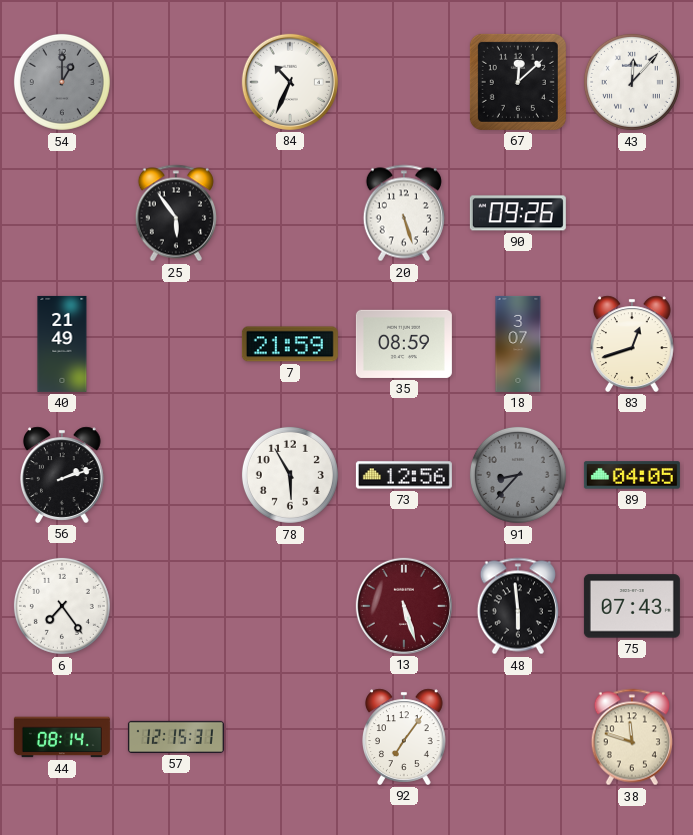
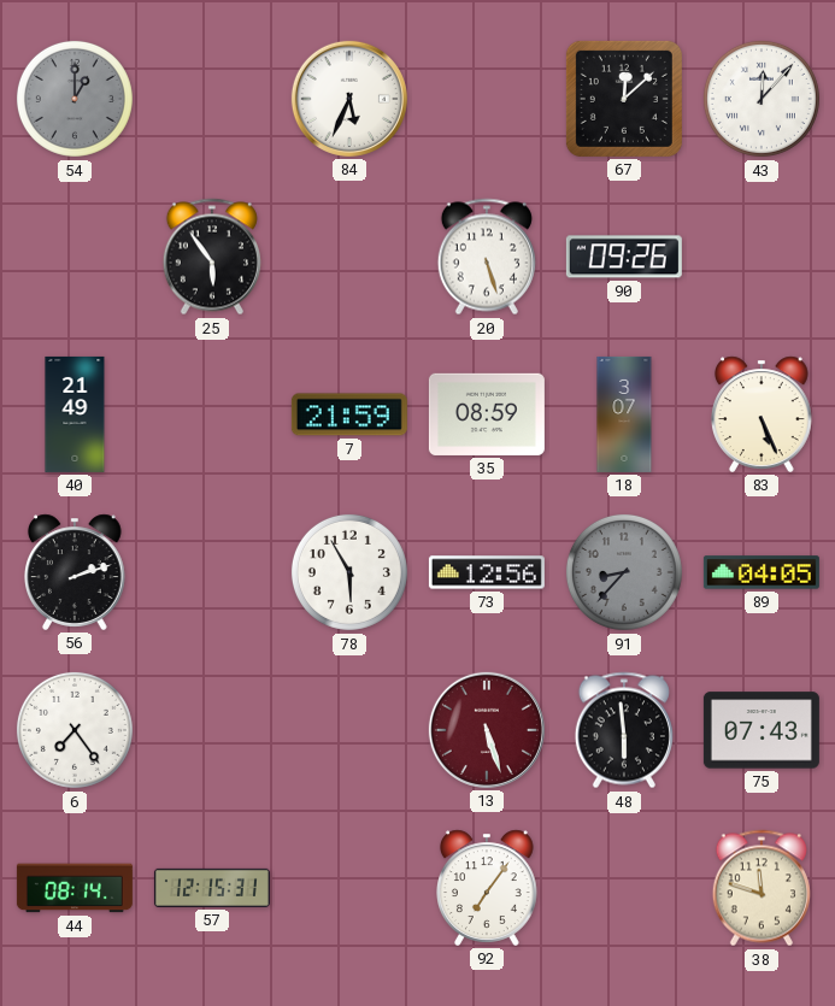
84: 10:34 -> 5:34
83: 12:42 -> 5:26
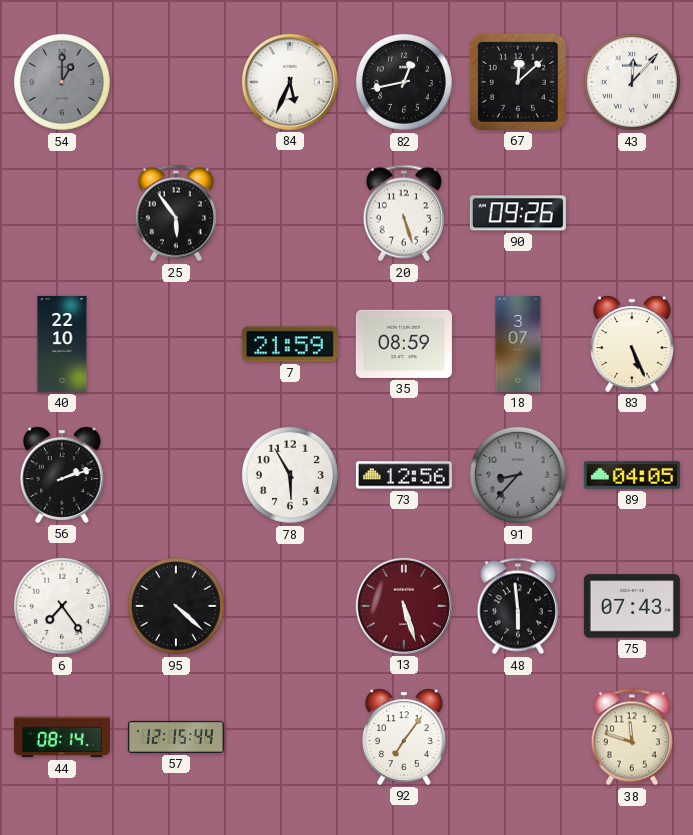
82: none -> 12:43
40: 21:49 -> 22:10
95: none -> 4:22
57: 12:15:31 -> 12:15:44
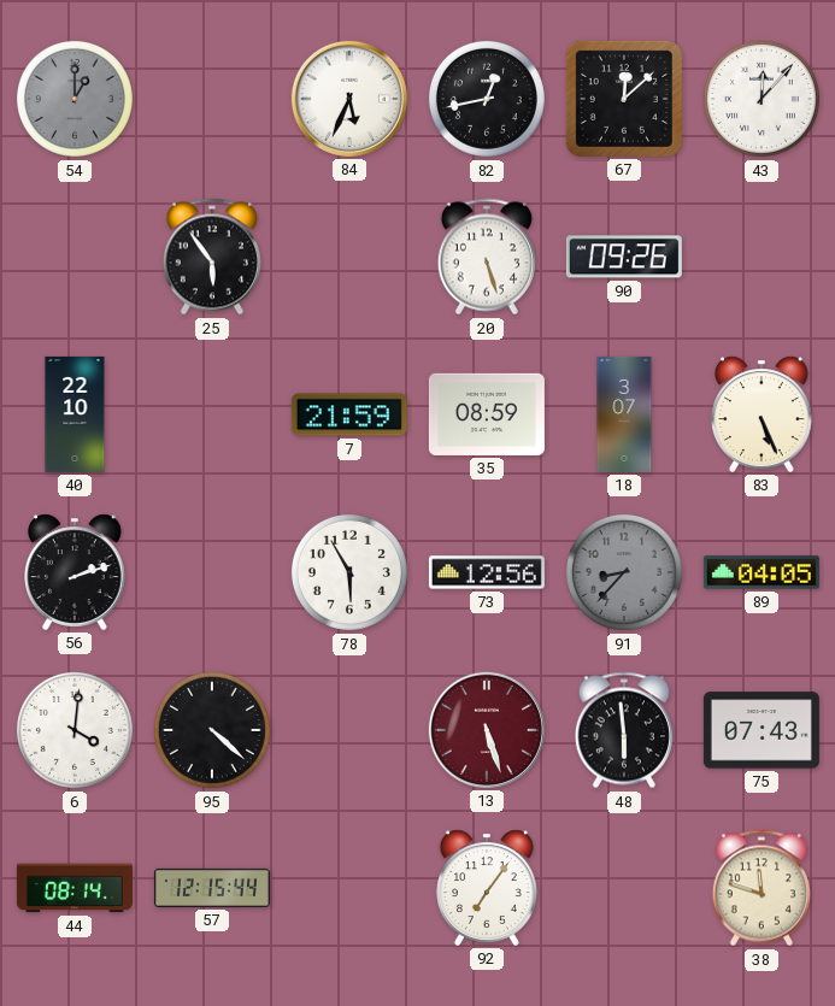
6: 7:24 -> 4:01
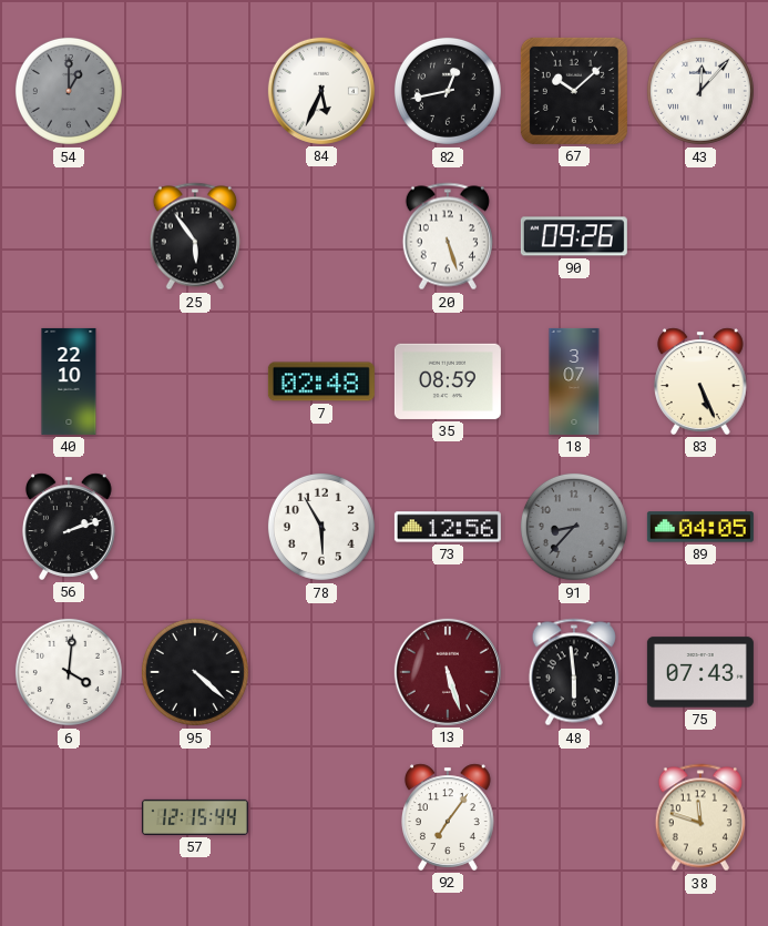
67: 12:08 -> 10:08
7: 21:59 -> 02:48
44: 08:14 -> none
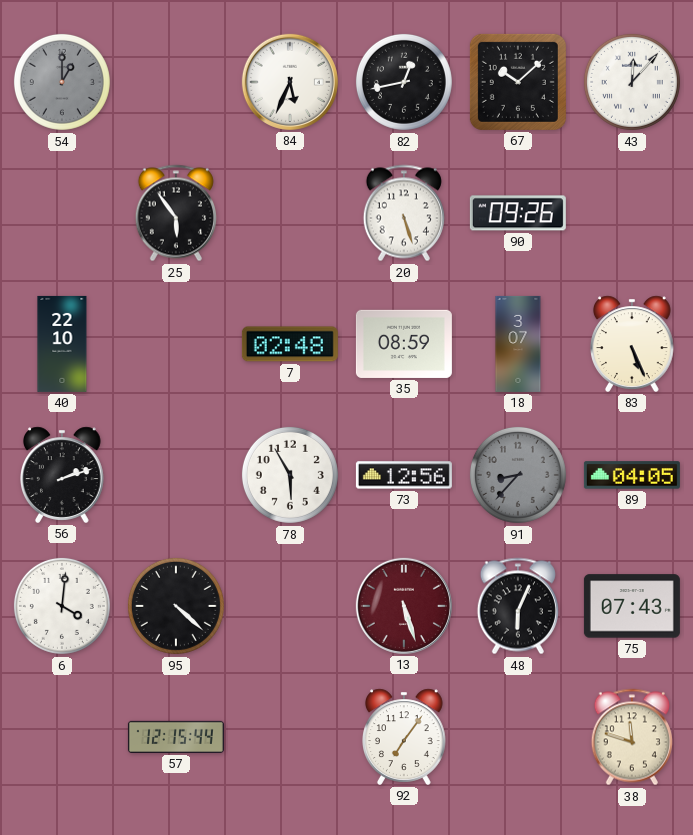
48: 5:59 -> 6:04
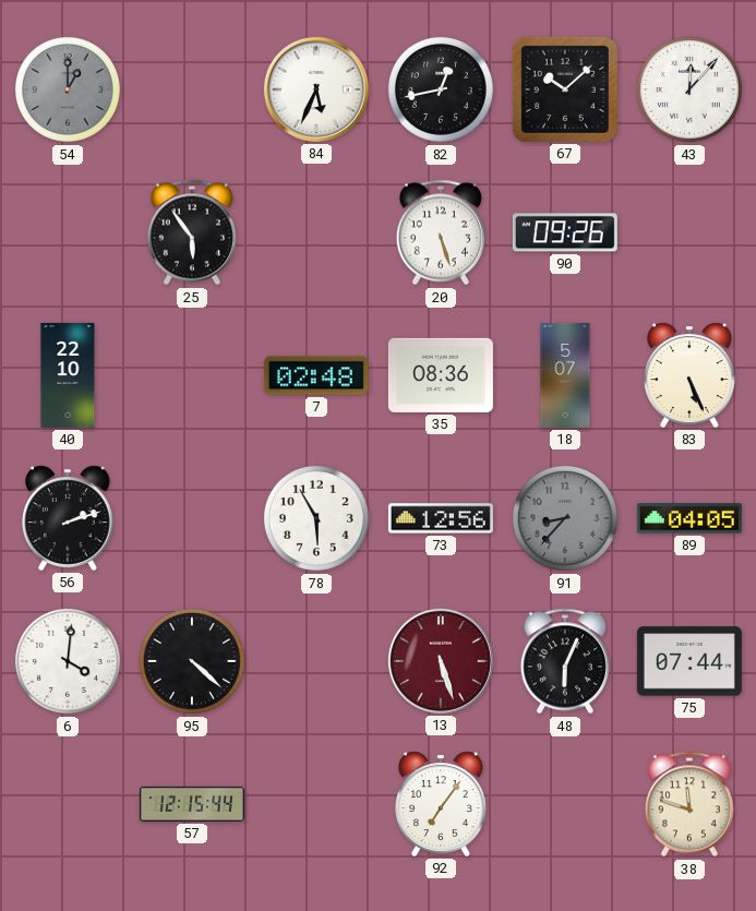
35: 08:59 -> 08:36
18: 3:07 -> 5:07
75: 07:43 -> 07:44
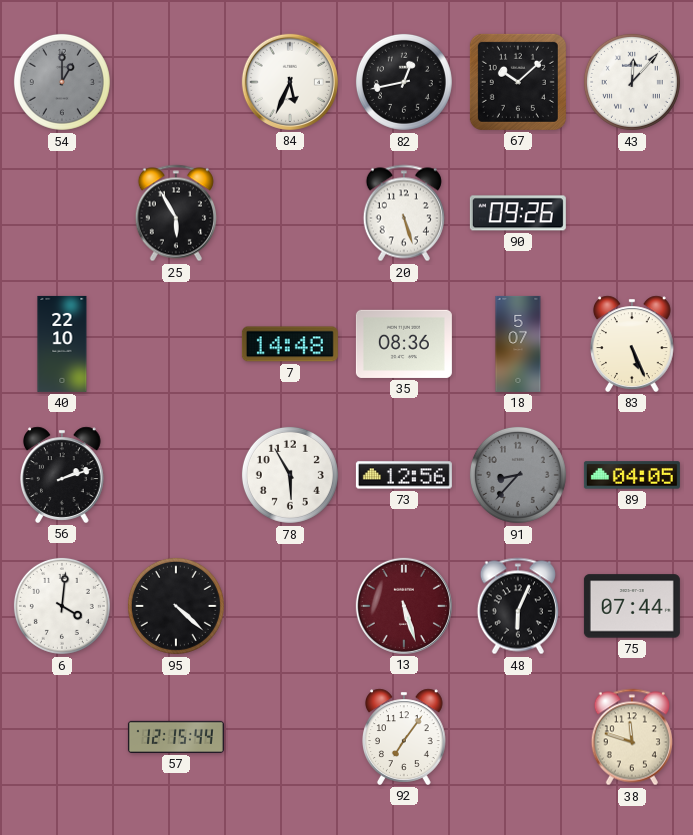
25: 5:54 -> 5:55
7: 02:48 -> 14:48
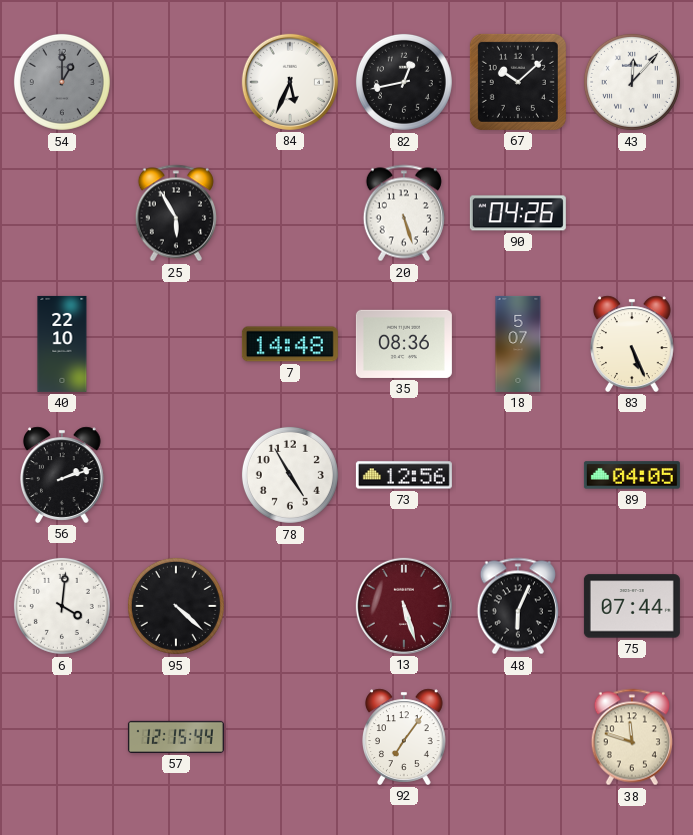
90: 09:26 -> 04:26
78: 5:55 -> 4:55
91: 8:37 -> none
